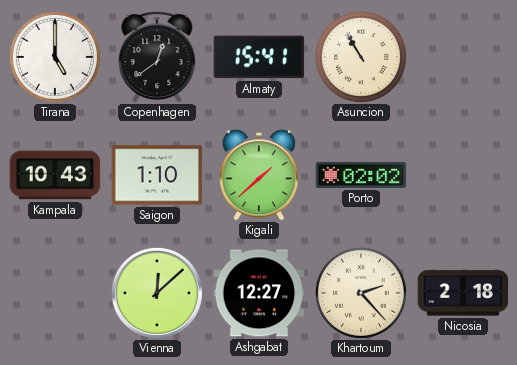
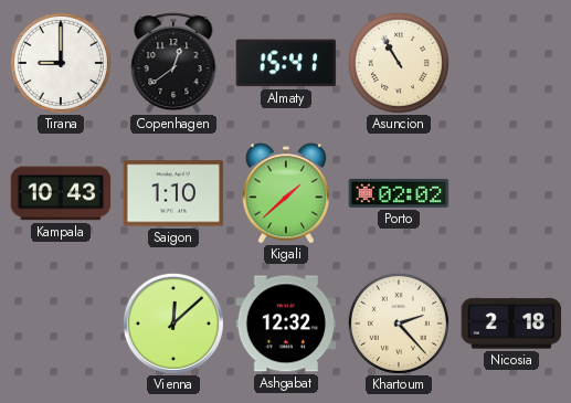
Tirana: 5:00 -> 9:00
Ashgabat: 12:27 -> 12:32
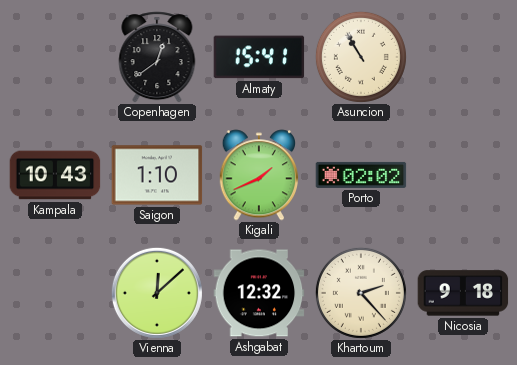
Tirana: 9:00 -> none
Kigali: 1:38 -> 1:41
Nicosia: 2:18 -> 9:18
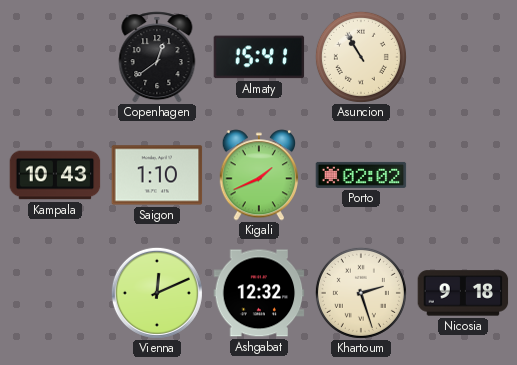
Vienna: 12:08 -> 12:11
Khartoum: 2:23 -> 2:27
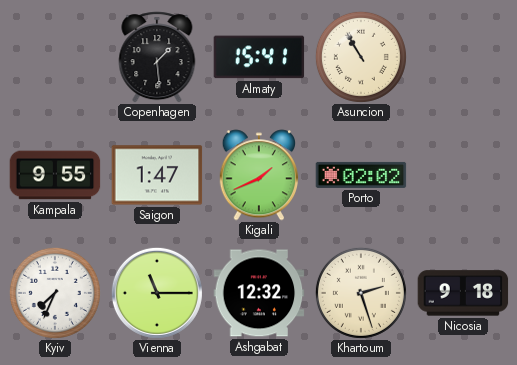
Copenhagen: 12:39 -> 1:29
Kampala: 10:43 -> 9:55
Saigon: 1:10 -> 1:47
Kyiv: none -> 7:34
Vienna: 12:11 -> 11:15
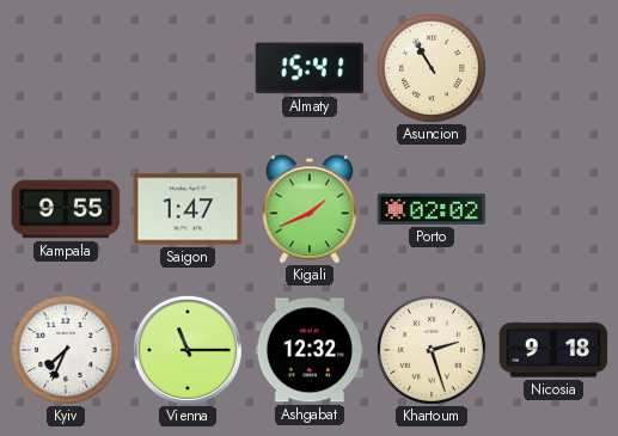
Copenhagen: 1:29 -> none
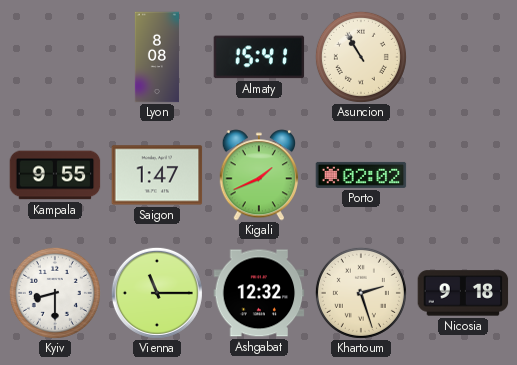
Lyon: none -> 8:08
Kyiv: 7:34 -> 8:30
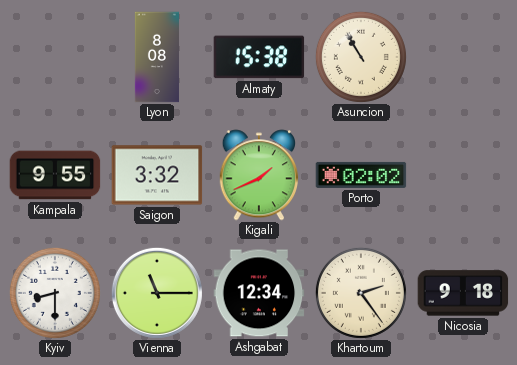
Almaty: 15:41 -> 15:38
Saigon: 1:47 -> 3:32
Ashgabat: 12:32 -> 12:34
Khartoum: 2:27 -> 2:24
